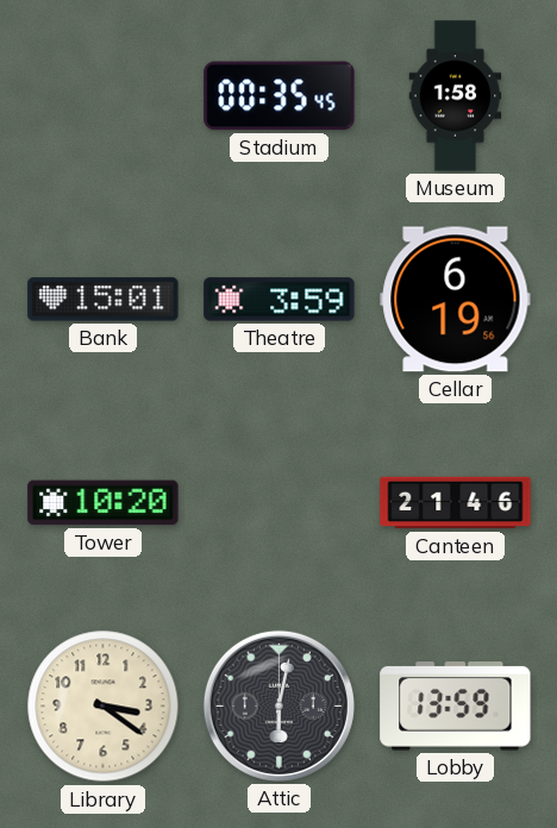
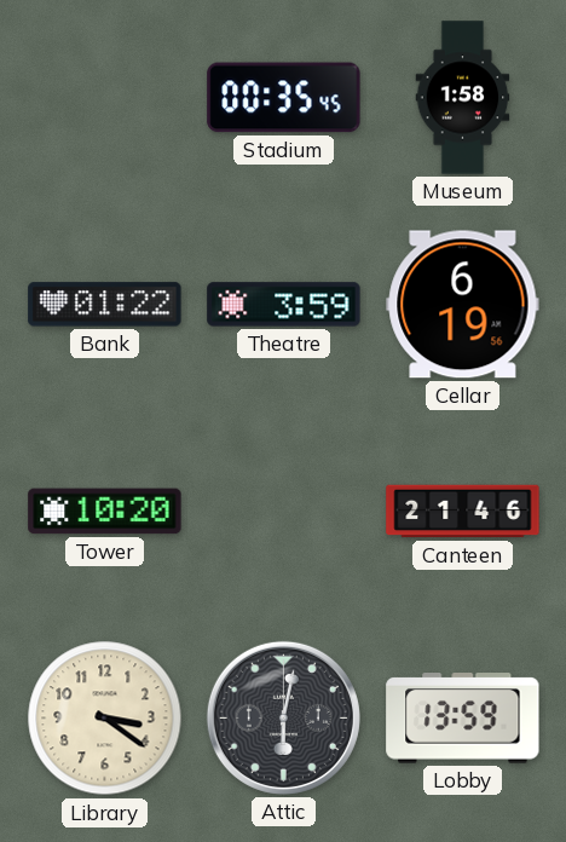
Bank: 15:01 -> 01:22
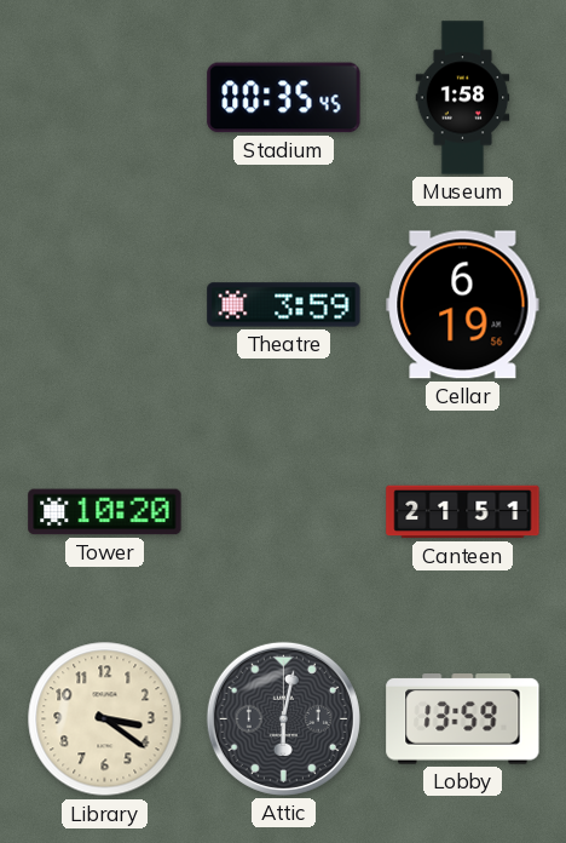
Bank: 01:22 -> none
Canteen: 21:46 -> 21:51
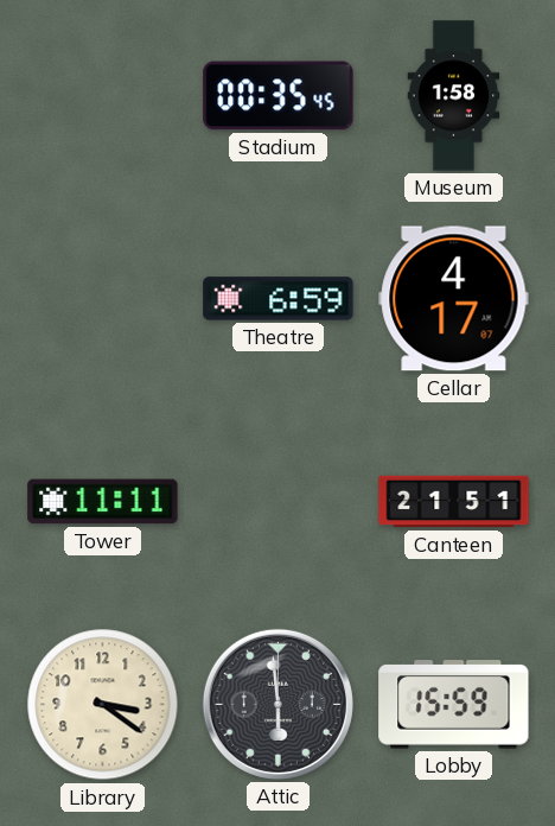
Theatre: 3:59 -> 6:59
Cellar: 6:19 -> 4:17
Tower: 10:20 -> 11:11
Attic: 6:02 -> 5:59
Lobby: 13:59 -> 15:59
